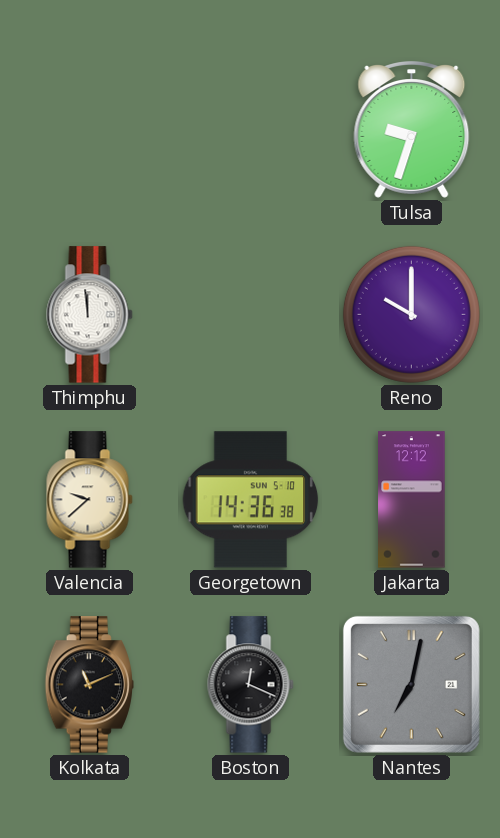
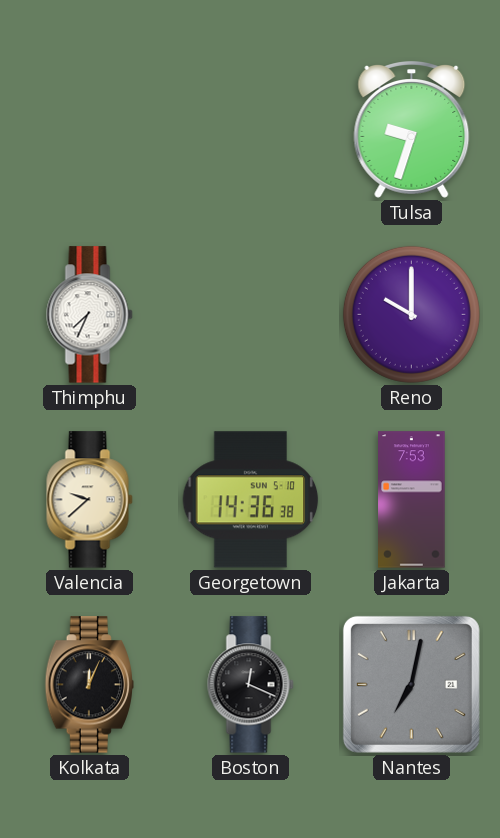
Thimphu: 11:59 -> 7:34
Jakarta: 12:12 -> 7:53
Kolkata: 11:11 -> 12:04
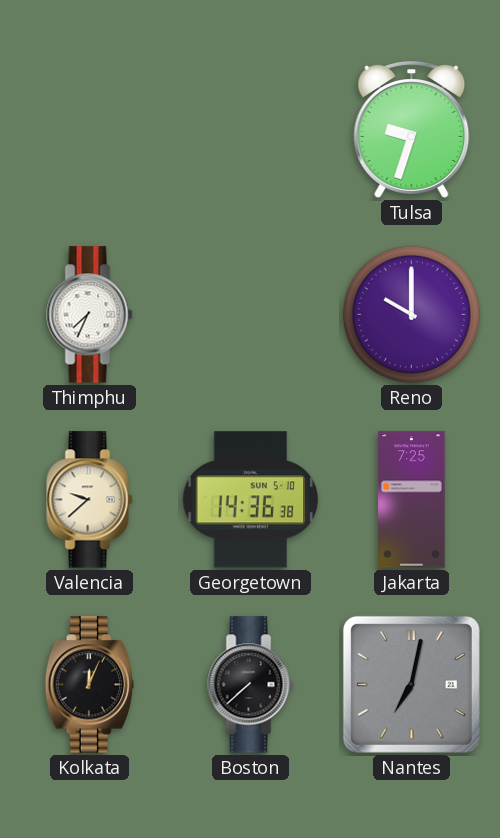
Jakarta: 7:53 -> 7:25
Boston: 12:19 -> 7:38
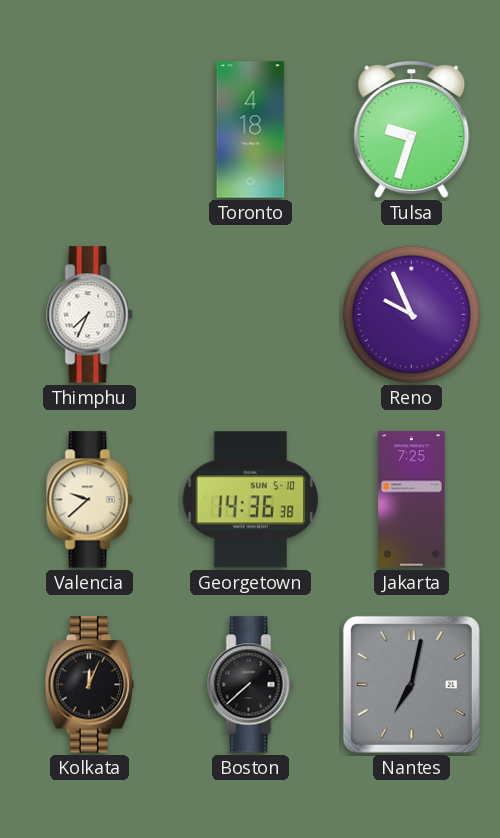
Toronto: none -> 4:18
Reno: 10:00 -> 9:56
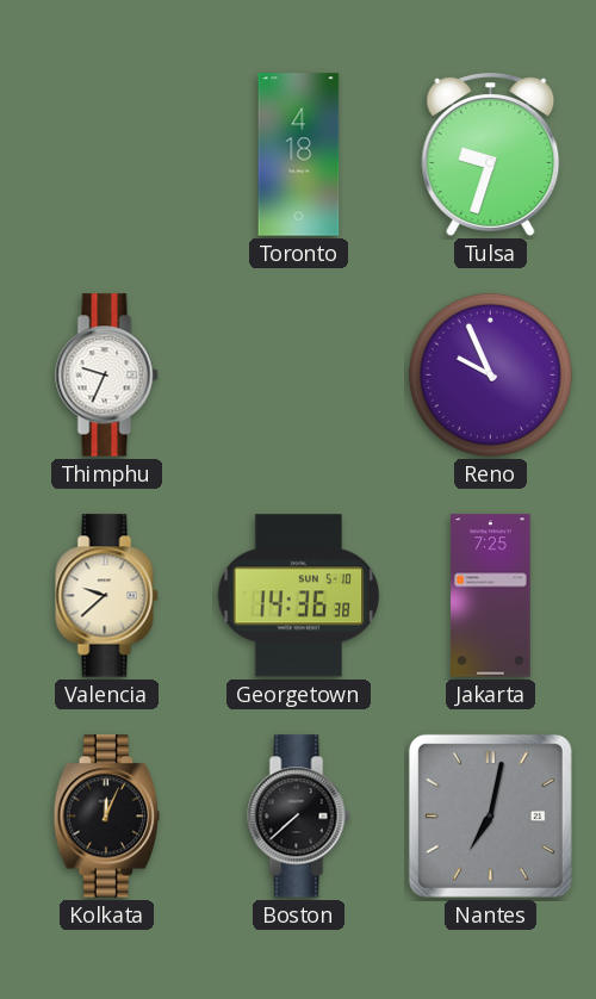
Thimphu: 7:34 -> 9:34
